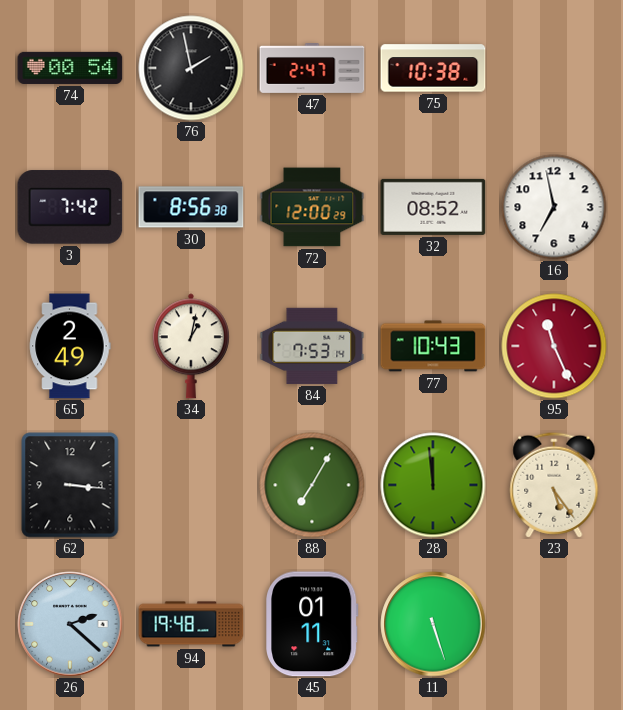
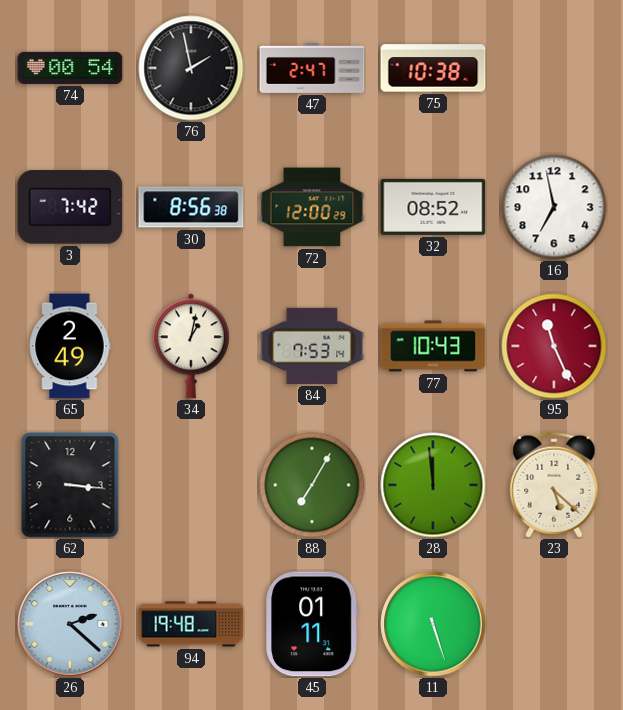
23: 5:24 -> 5:22
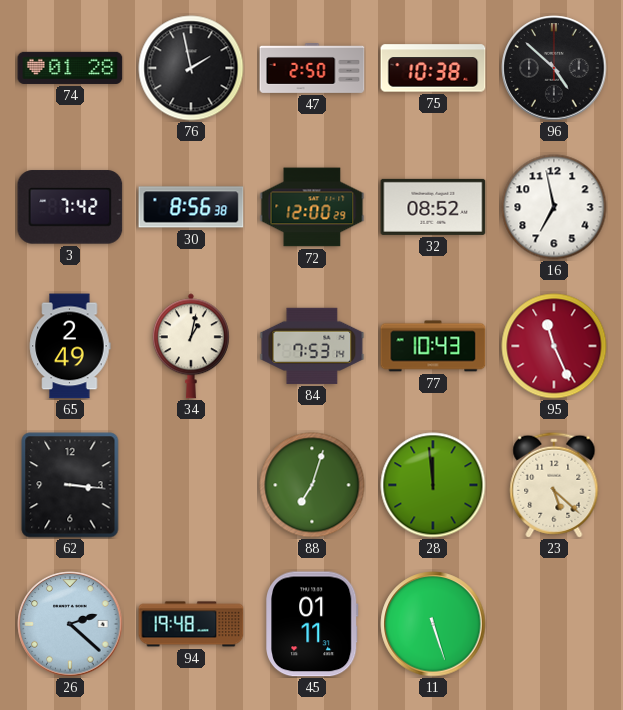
74: 00:54 -> 01:28
47: 2:47 -> 2:50
96: none -> 4:52
88: 7:05 -> 7:03
